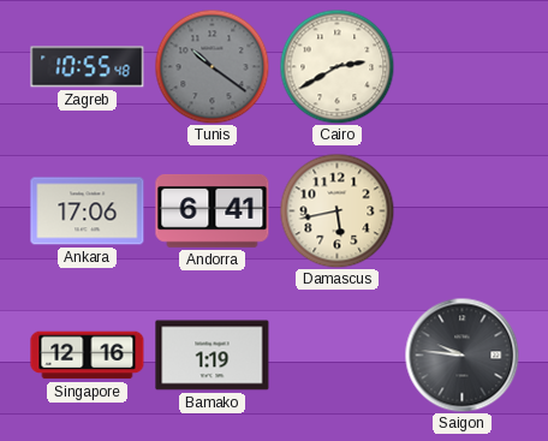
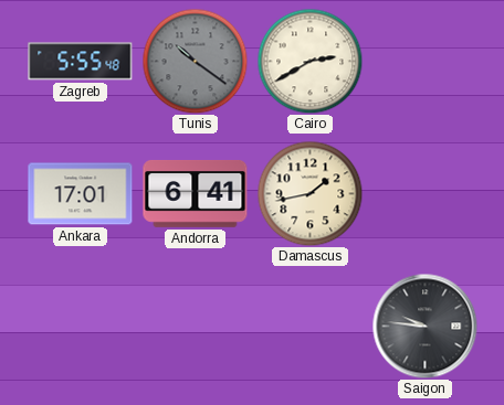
Zagreb: 10:55 -> 5:55
Ankara: 17:06 -> 17:01
Damascus: 5:43 -> 1:43
Singapore: 12:16 -> none
Bamako: 1:19 -> none
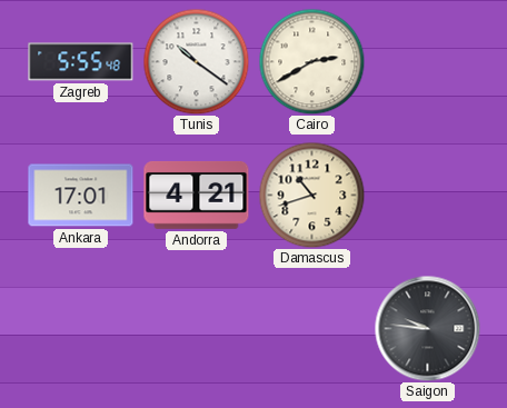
Tunis dial: grey -> white
Andorra: 6:41 -> 4:21
Damascus: 1:43 -> 10:42
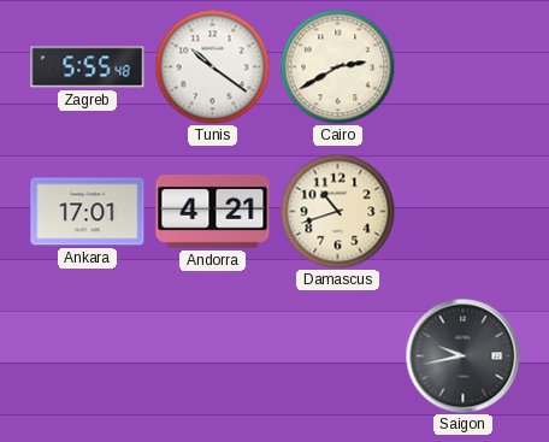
Saigon: 9:46 -> 9:43
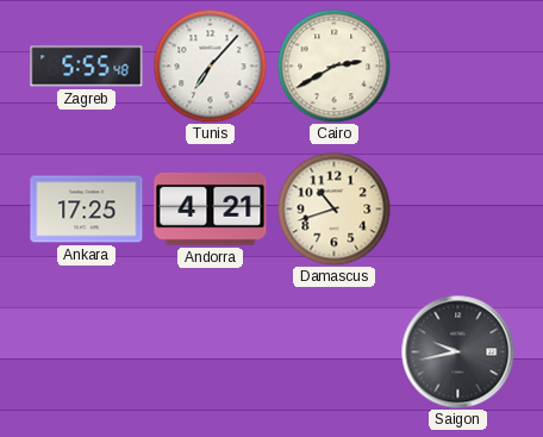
Tunis: 10:21 -> 7:07
Ankara: 17:01 -> 17:25
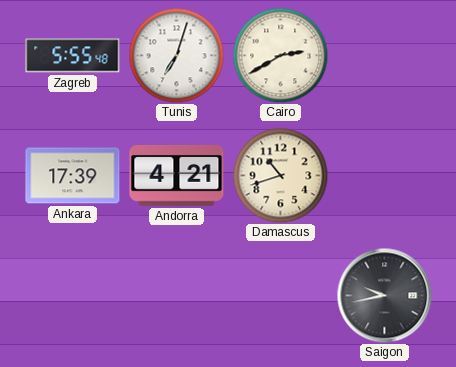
Tunis: 7:07 -> 7:03
Ankara: 17:25 -> 17:39
